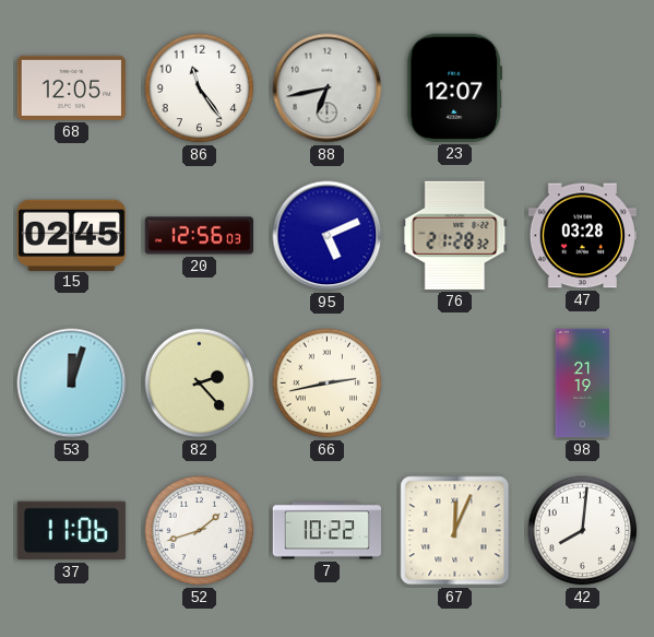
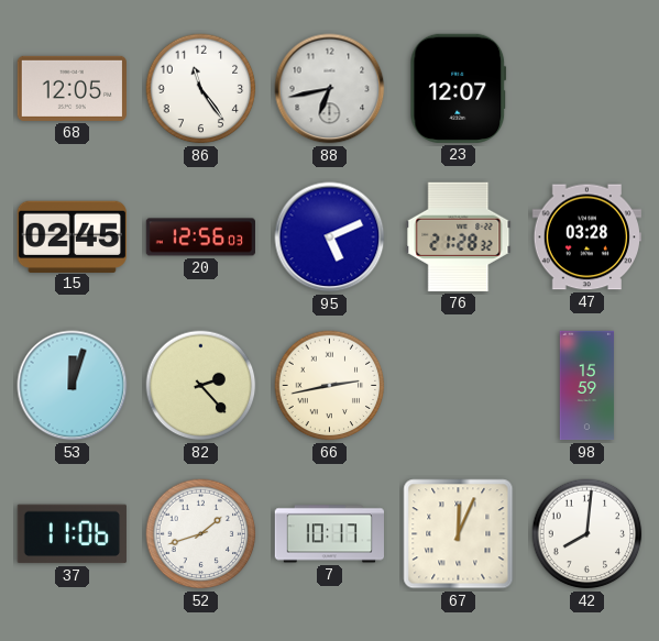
98: 21:19 -> 15:59
7: 10:22 -> 10:17
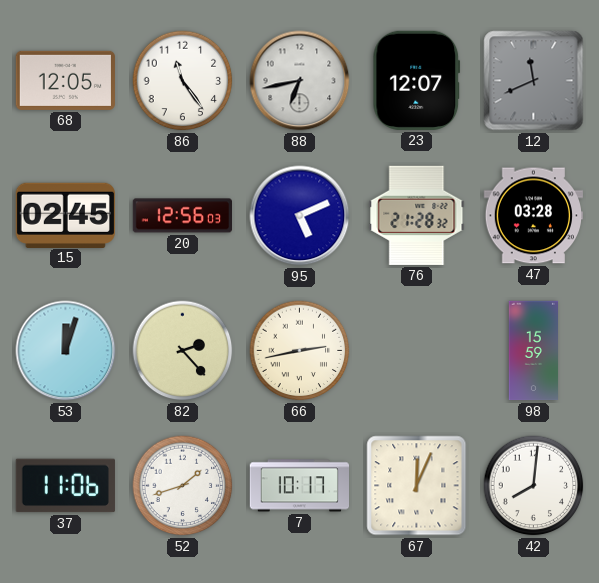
12: none -> 11:41
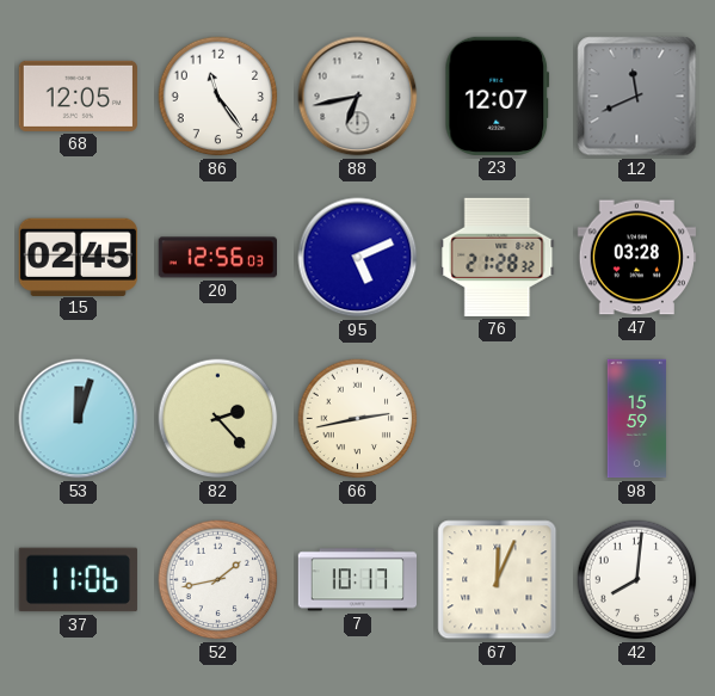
52: 1:42 -> 1:43
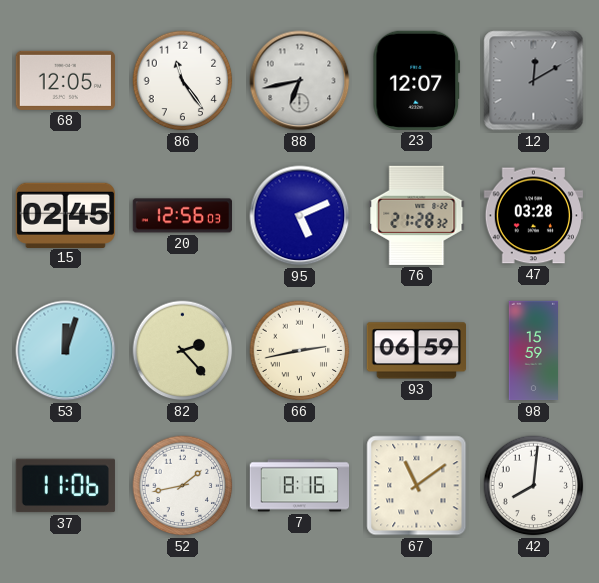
12: 11:41 -> 12:10
93: none -> 06:59
7: 10:17 -> 8:16
67: 12:04 -> 11:09
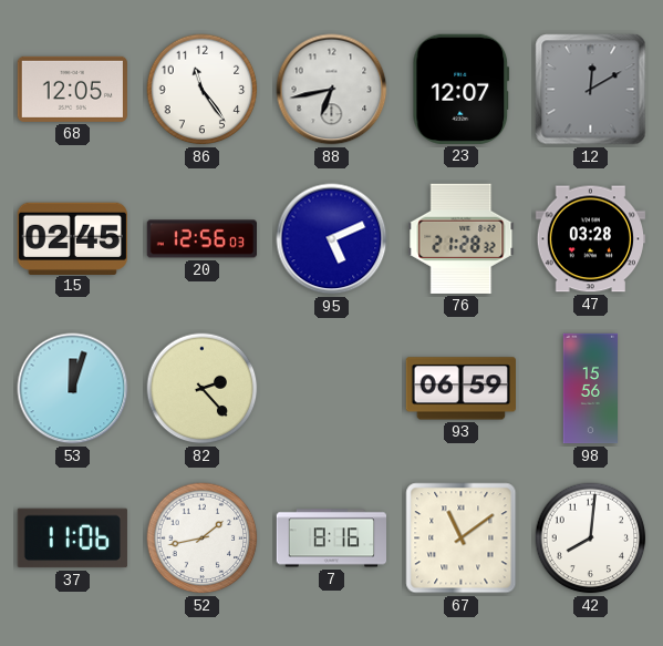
66: 2:43 -> none
98: 15:59 -> 15:56
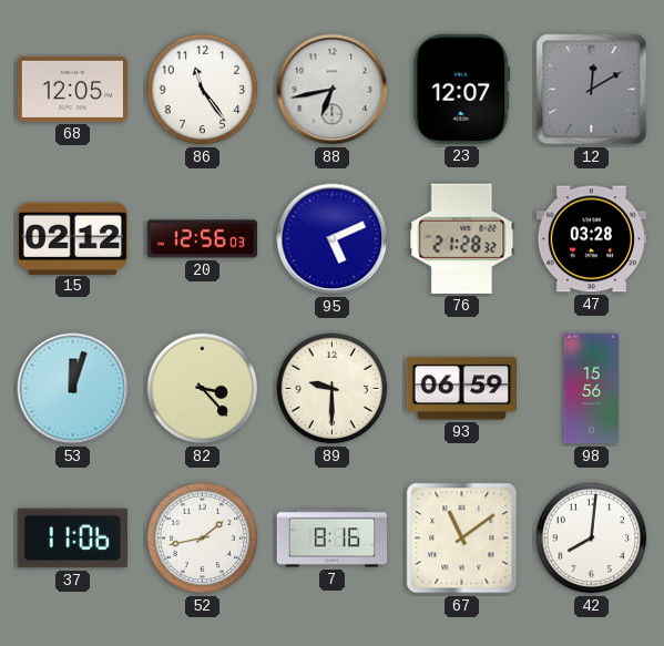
15: 02:45 -> 02:12
82: 2:23 -> 3:23
89: none -> 9:30
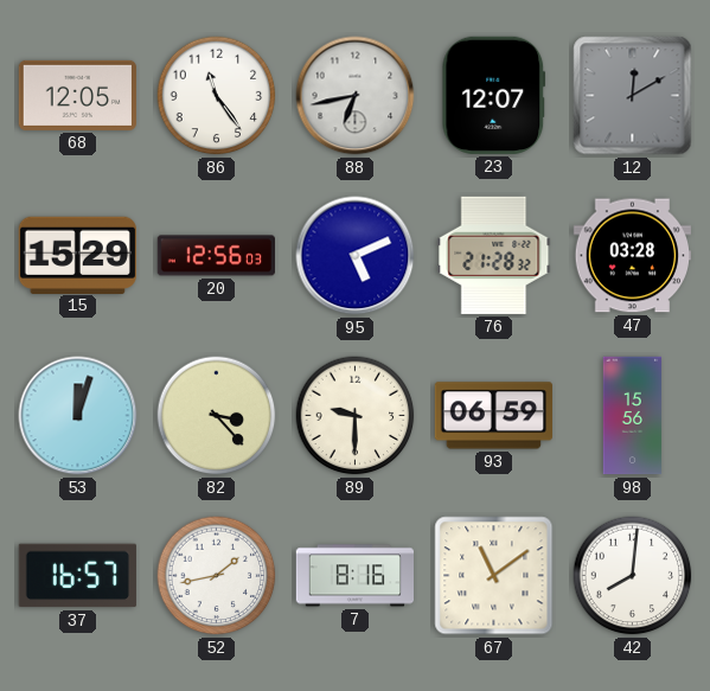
15: 02:12 -> 15:29
37: 11:06 -> 16:57
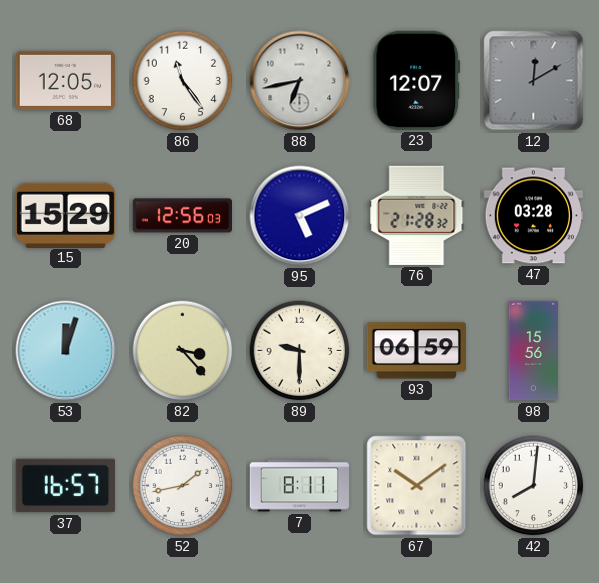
7: 8:16 -> 8:11
67: 11:09 -> 10:09
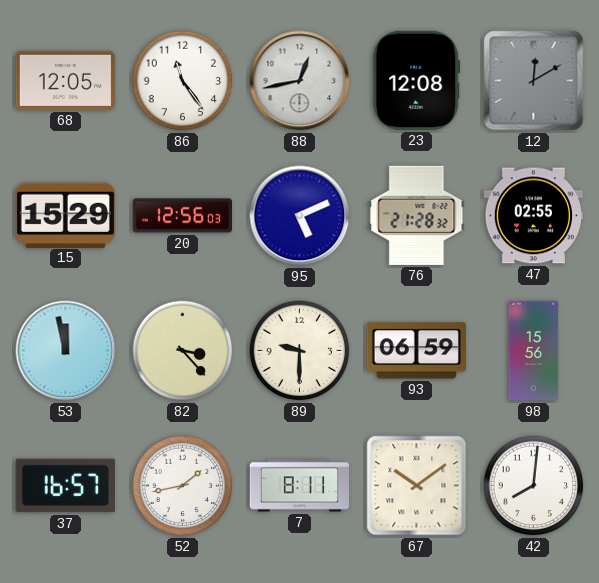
88: 6:43 -> 12:43
23: 12:07 -> 12:08
47: 03:28 -> 02:55
53: 12:03 -> 11:58
